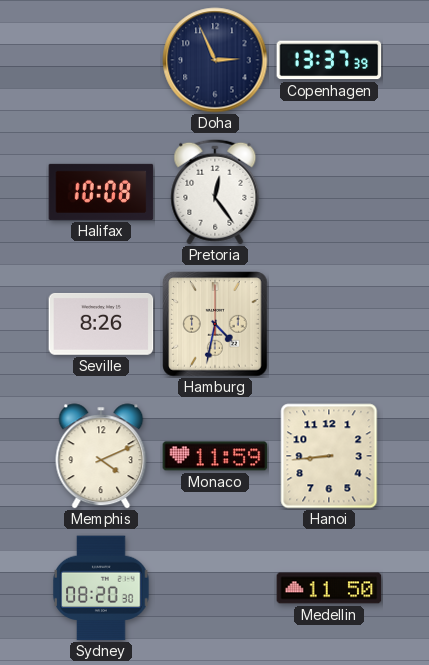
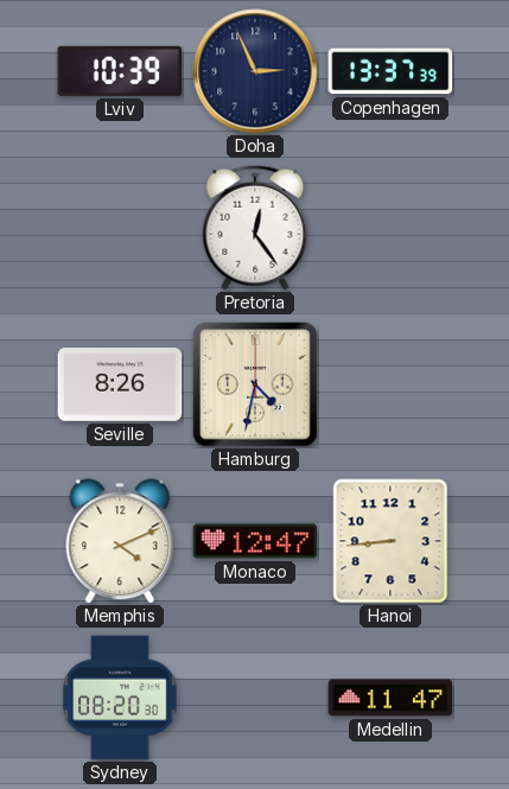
Lviv: none -> 10:39
Halifax: 10:08 -> none
Monaco: 11:59 -> 12:47
Medellin: 11:50 -> 11:47
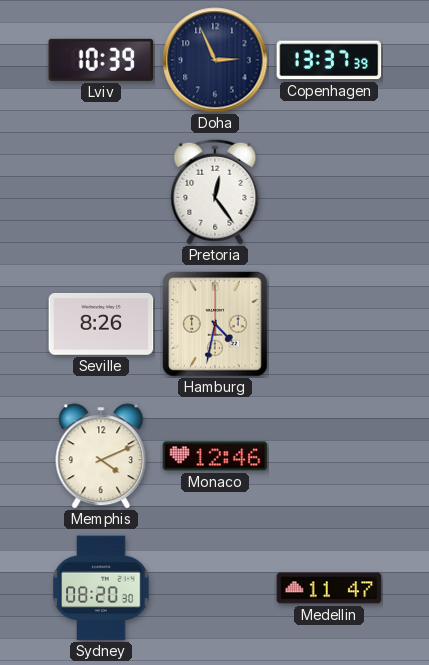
Monaco: 12:47 -> 12:46
Hanoi: 8:44 -> none
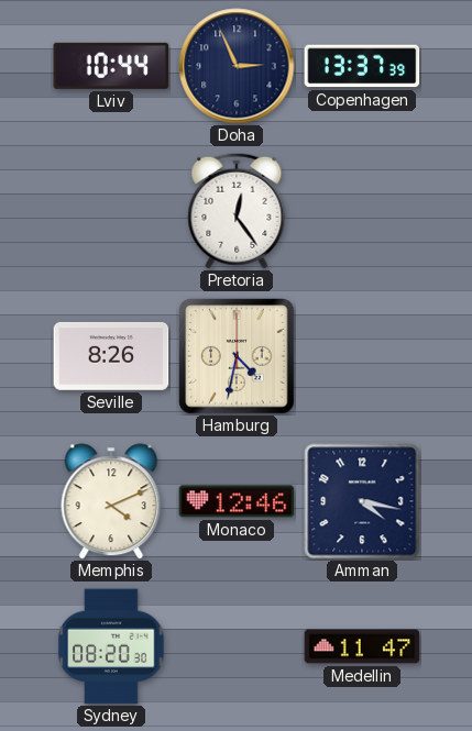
Lviv: 10:39 -> 10:44
Amman: none -> 4:17
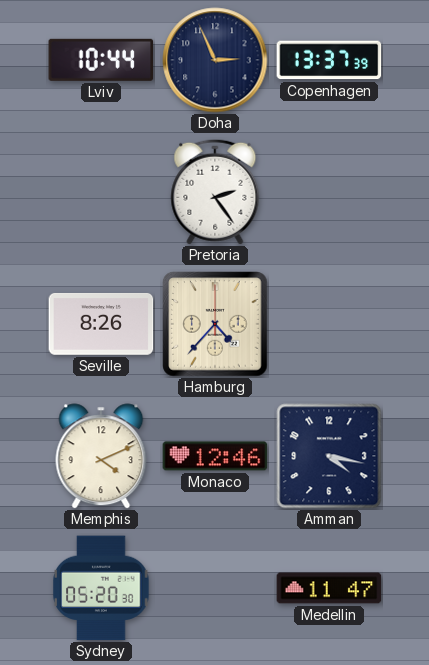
Pretoria: 12:24 -> 2:24
Hamburg: 4:32 -> 4:37
Sydney: 08:20 -> 05:20
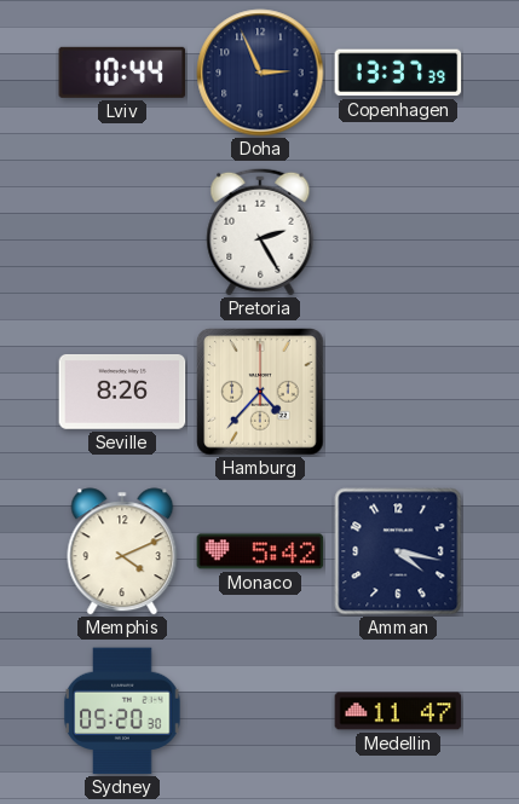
Pretoria: 2:24 -> 2:25
Monaco: 12:46 -> 5:42
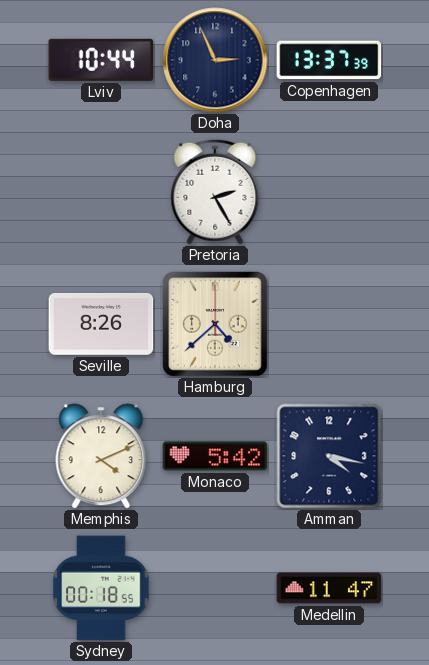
Hamburg: 4:37 -> 4:38
Sydney: 05:20 -> 00:18
